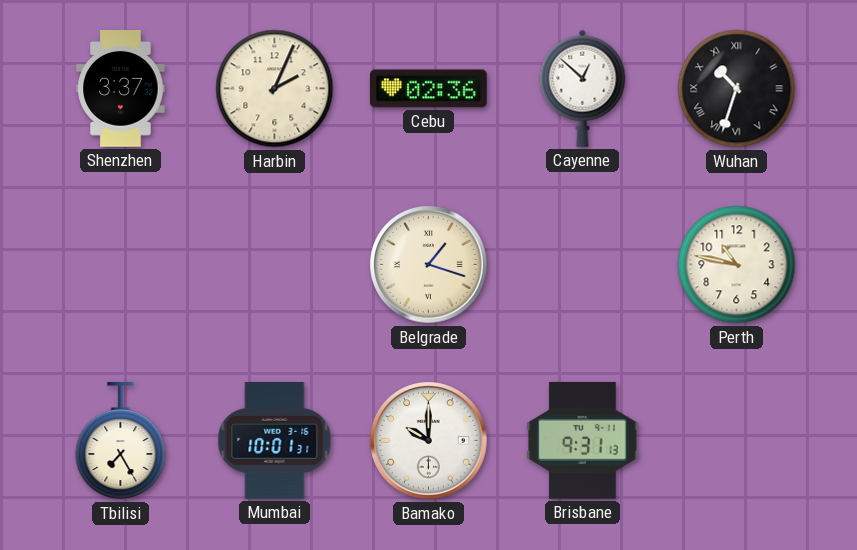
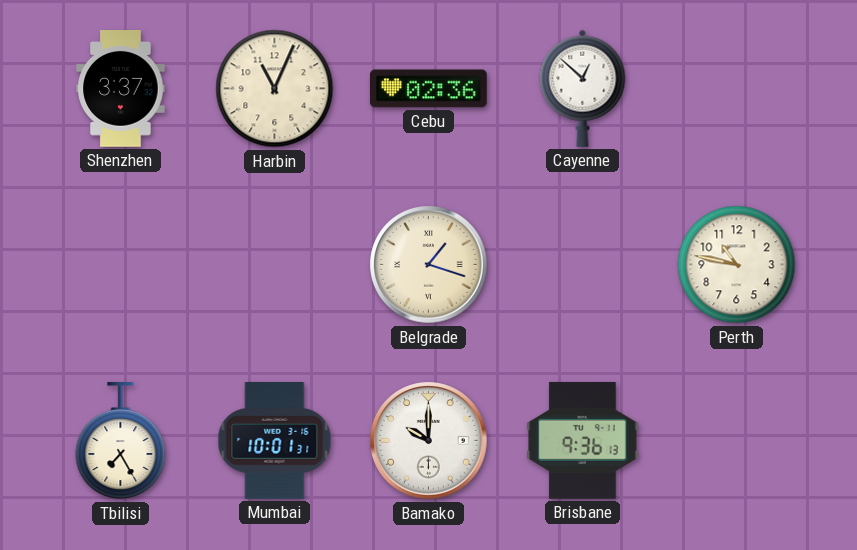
Harbin: 2:04 -> 11:04
Wuhan: 10:33 -> none
Brisbane: 9:31 -> 9:36
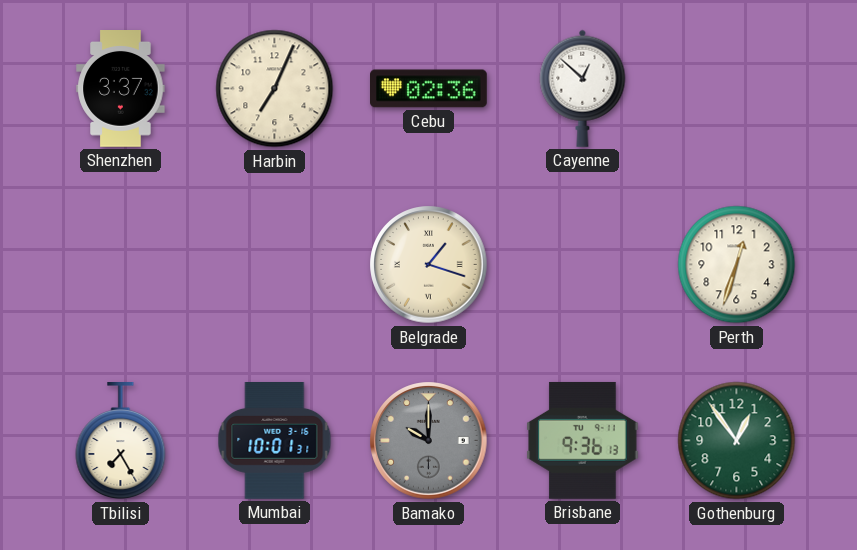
Harbin: 11:04 -> 7:04
Perth: 10:47 -> 12:33
Bamako dial: white -> grey
Gothenburg: none -> 12:54
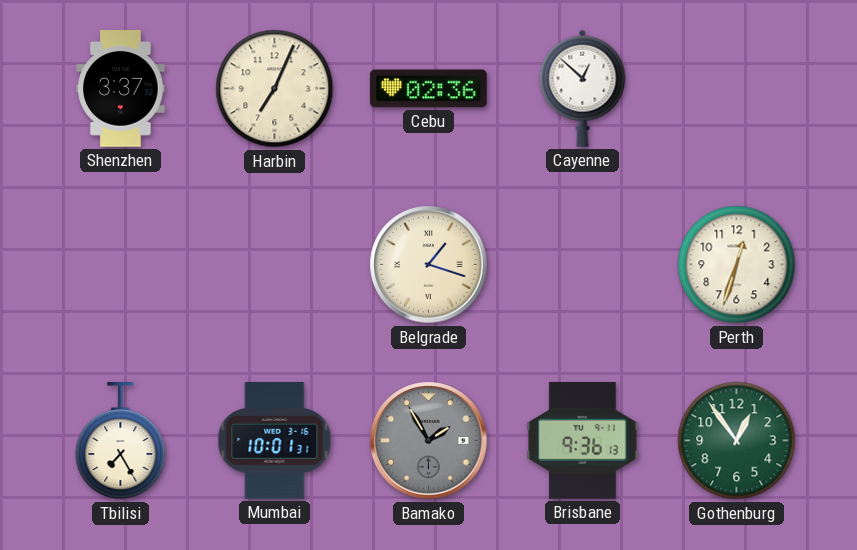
Bamako: 10:00 -> 1:55
